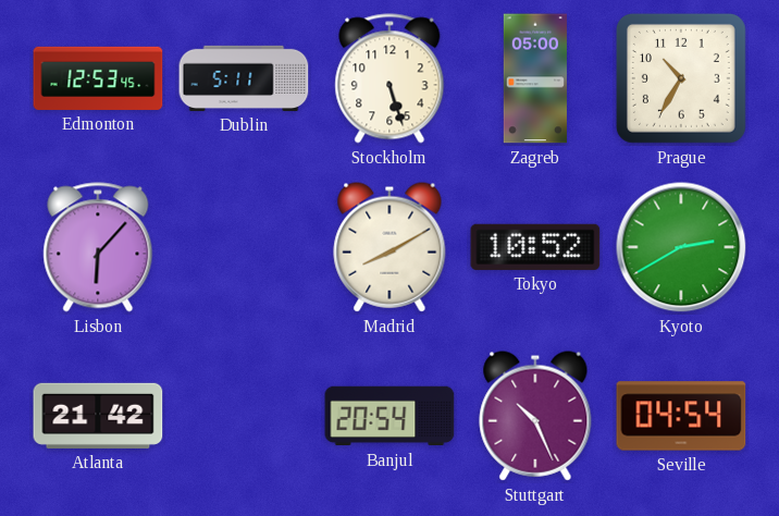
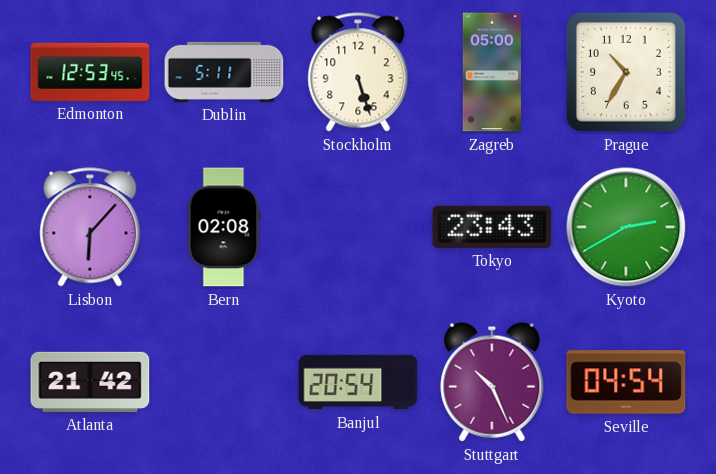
Bern: none -> 02:08
Madrid: 8:10 -> none
Tokyo: 10:52 -> 23:43
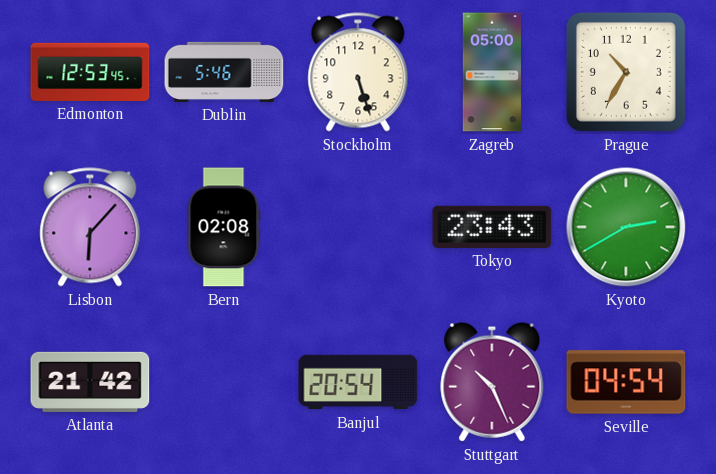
Dublin: 5:11 -> 5:46
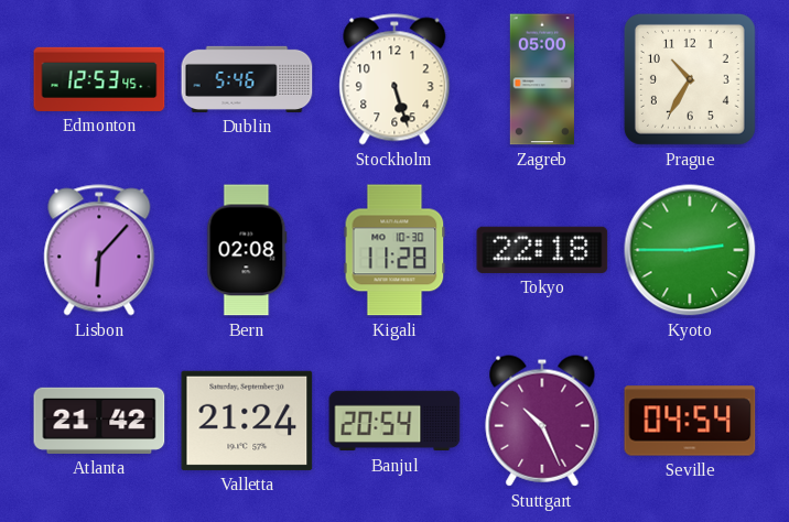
Kigali: none -> 11:28
Tokyo: 23:43 -> 22:18
Kyoto: 2:40 -> 2:45
Valletta: none -> 21:24
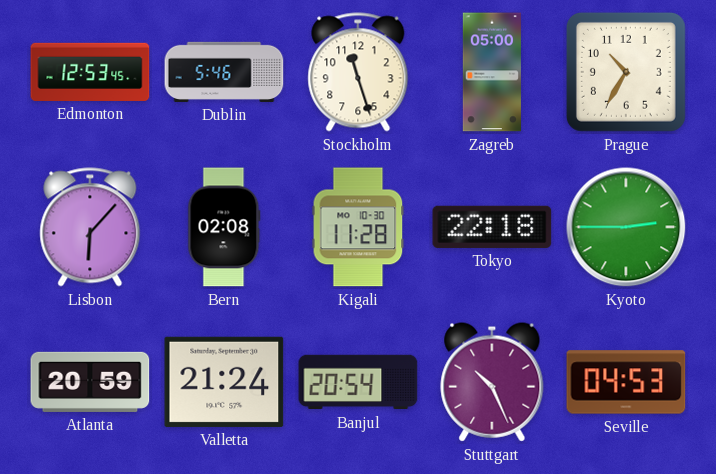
Stockholm: 5:27 -> 11:27
Atlanta: 21:42 -> 20:59
Seville: 04:54 -> 04:53
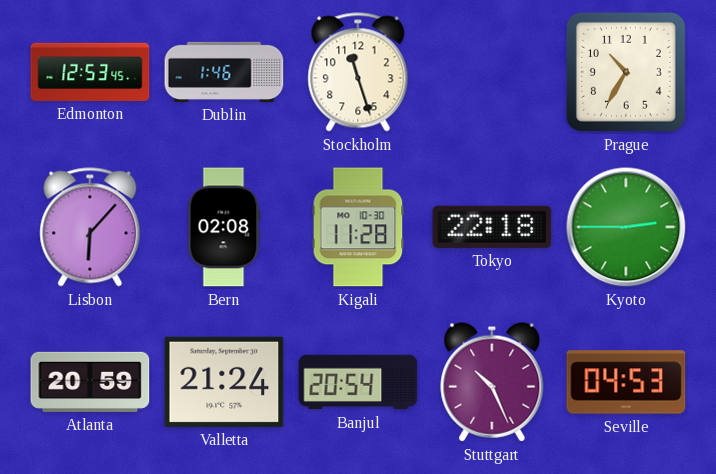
Dublin: 5:46 -> 1:46
Zagreb: 05:00 -> none
